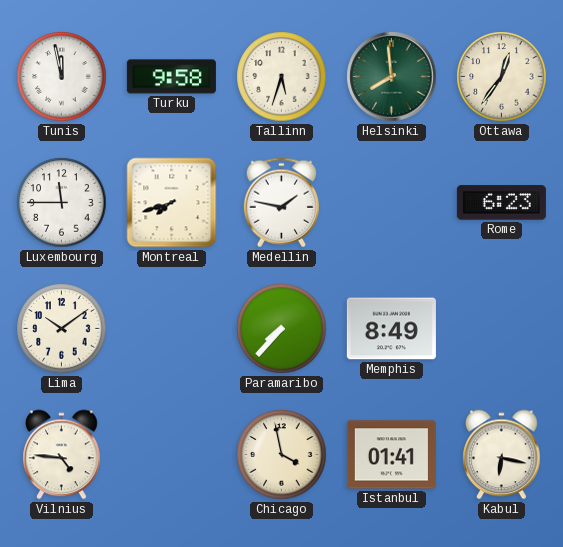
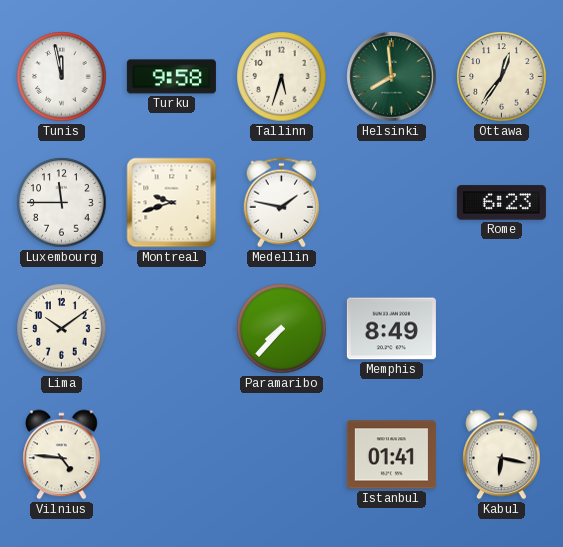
Montreal: 7:42 -> 9:42
Chicago: 3:58 -> none
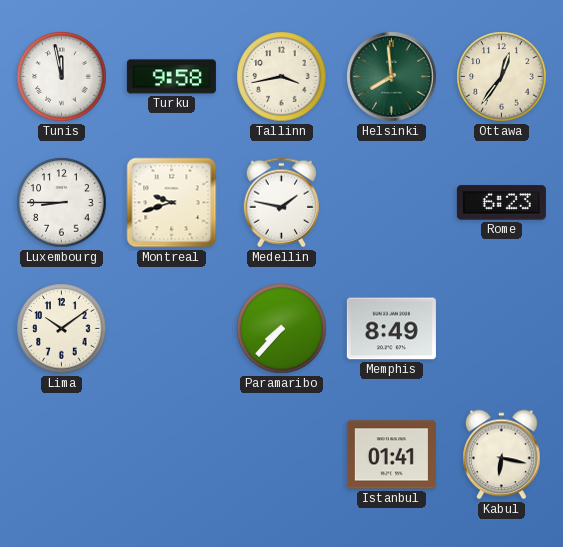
Tallinn: 5:33 -> 3:43
Luxembourg: 11:45 -> 8:45
Vilnius: 4:46 -> none
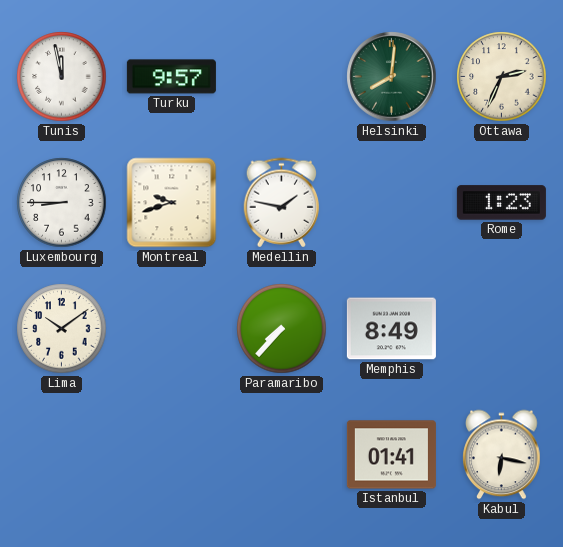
Turku: 9:58 -> 9:57
Tallinn: 3:43 -> none
Helsinki: 7:59 -> 8:01
Ottawa: 12:36 -> 2:34
Rome: 6:23 -> 1:23
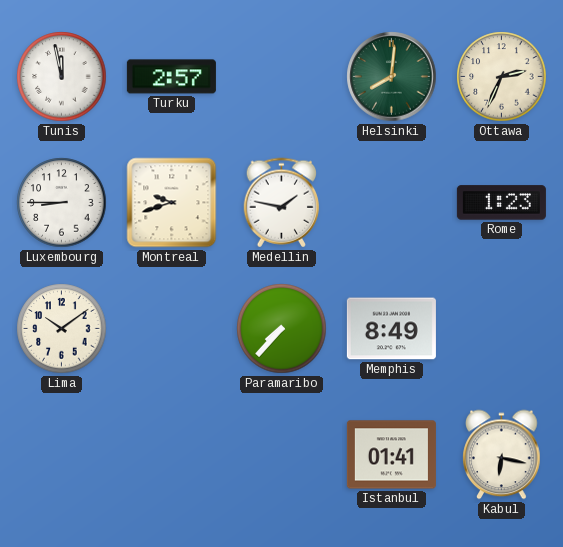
Turku: 9:57 -> 2:57
